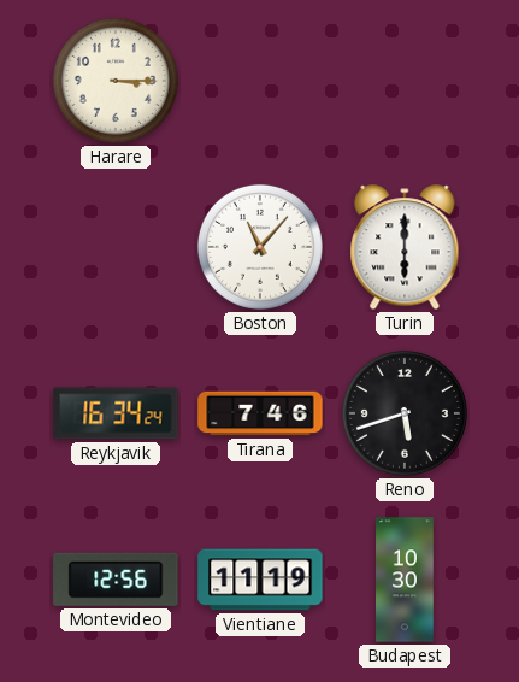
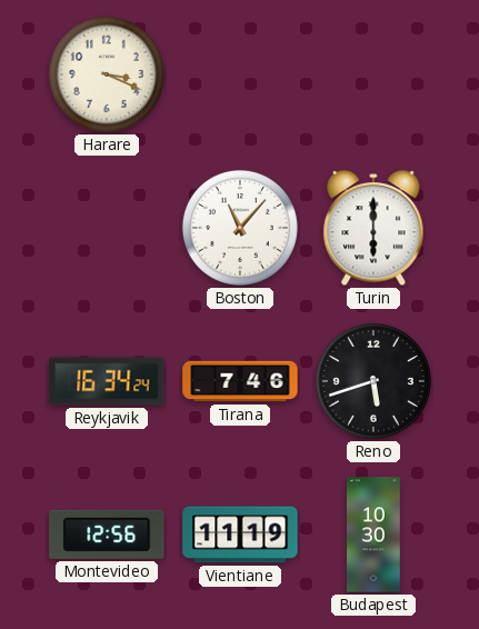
Harare: 3:15 -> 3:19
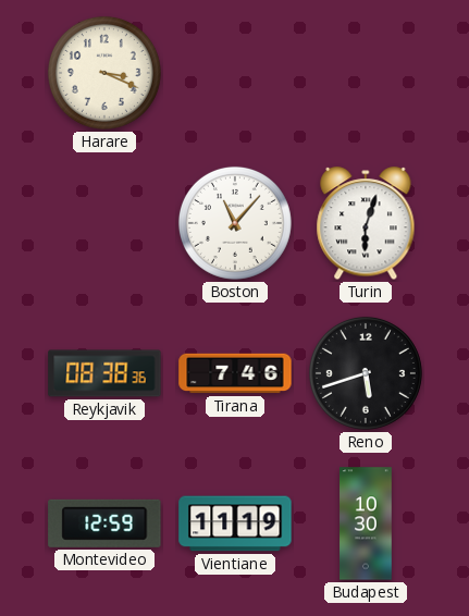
Turin: 6:00 -> 6:03
Reykjavik: 16:34 -> 08:38
Montevideo: 12:56 -> 12:59
